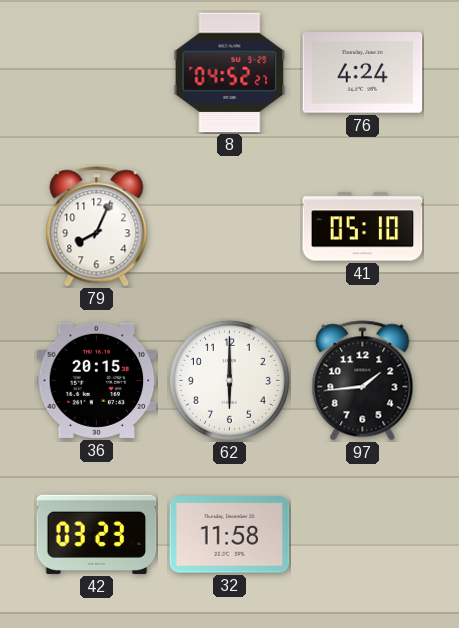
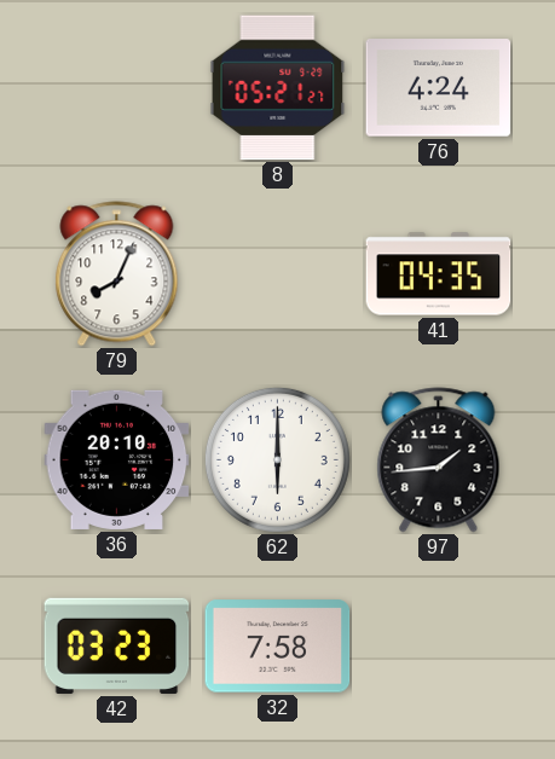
8: 04:52 -> 05:21
41: 05:10 -> 04:35
36: 20:15 -> 20:10
32: 11:58 -> 7:58
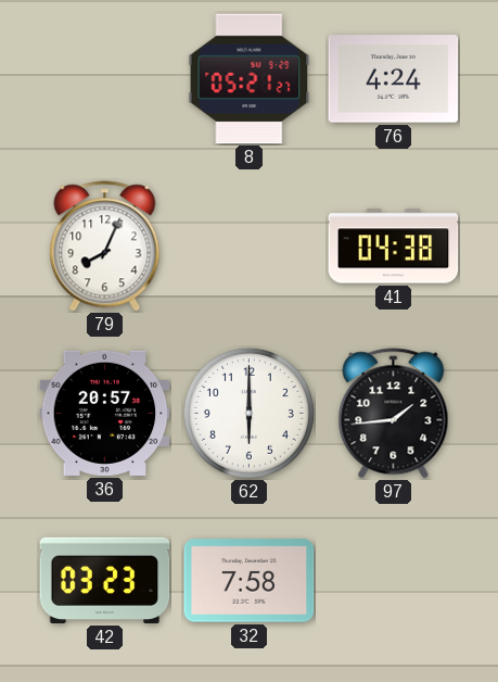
41: 04:35 -> 04:38
36: 20:10 -> 20:57
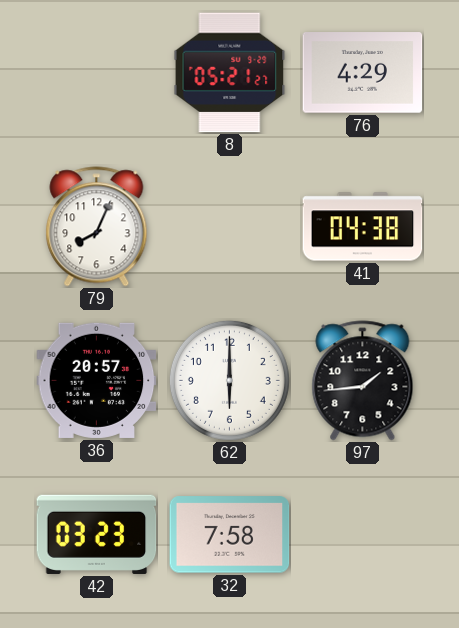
76: 4:24 -> 4:29
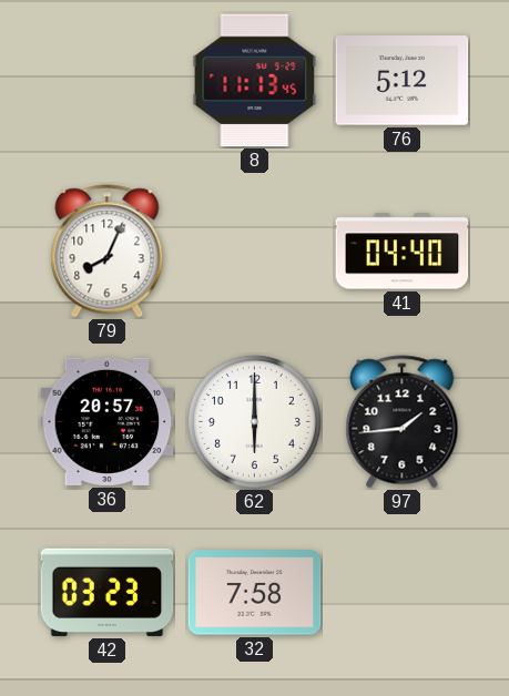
8: 05:21 -> 11:13
76: 4:29 -> 5:12
41: 04:38 -> 04:40
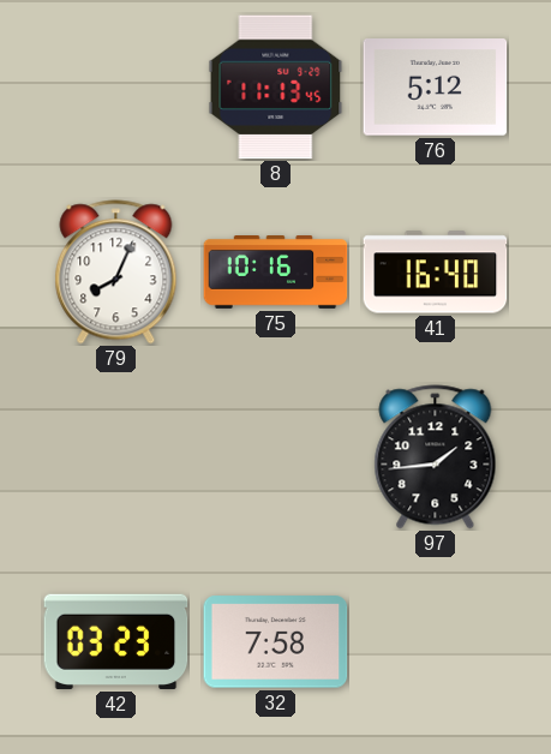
75: none -> 10:16
41: 04:40 -> 16:40
36: 20:57 -> none
62: 6:00 -> none
